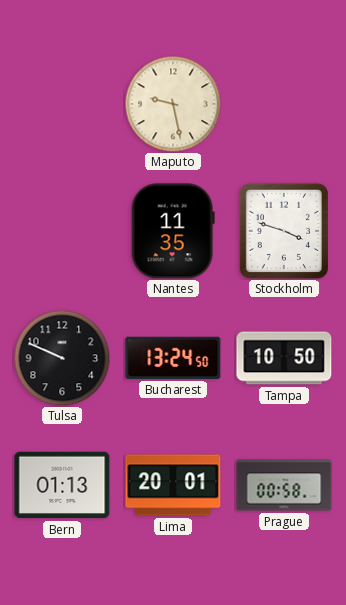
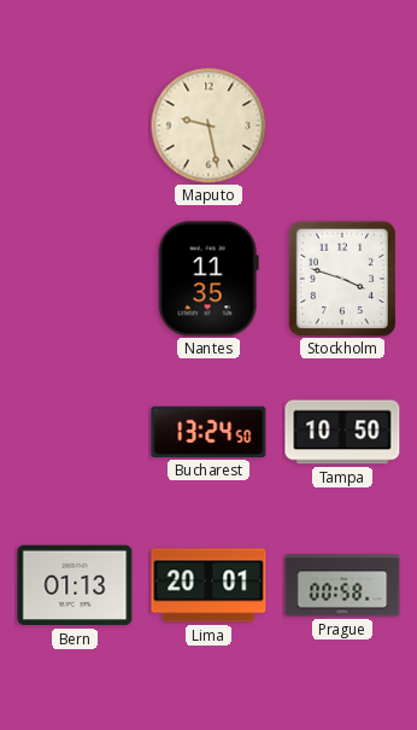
Tulsa: 9:49 -> none
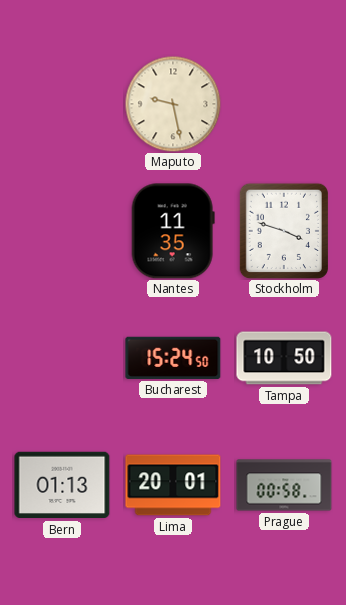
Bucharest: 13:24 -> 15:24
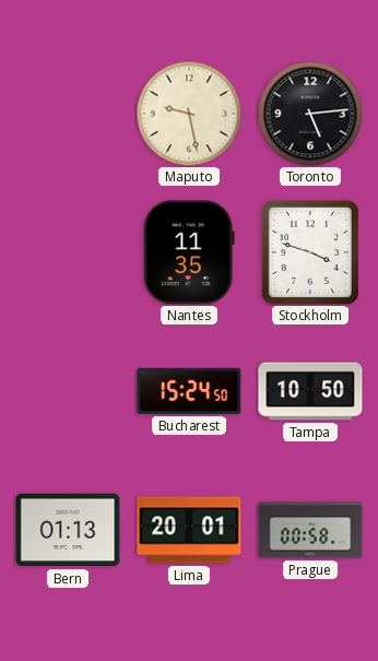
Toronto: none -> 5:14
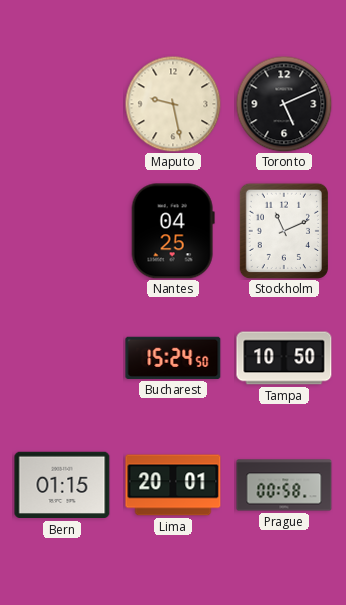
Toronto: 5:14 -> 5:11
Nantes: 11:35 -> 04:25
Stockholm: 3:48 -> 11:11
Bern: 01:13 -> 01:15
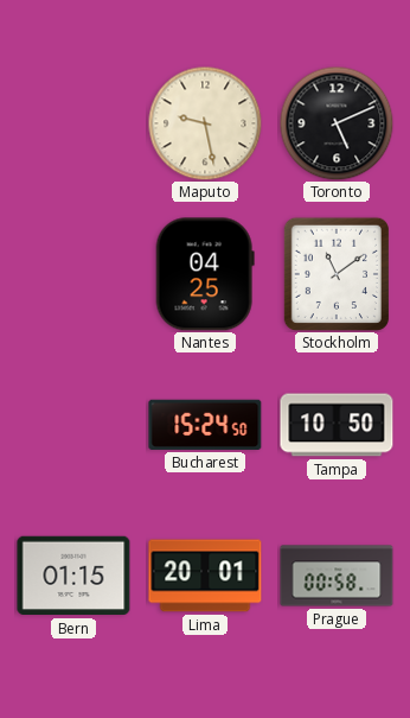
Stockholm: 11:11 -> 11:09
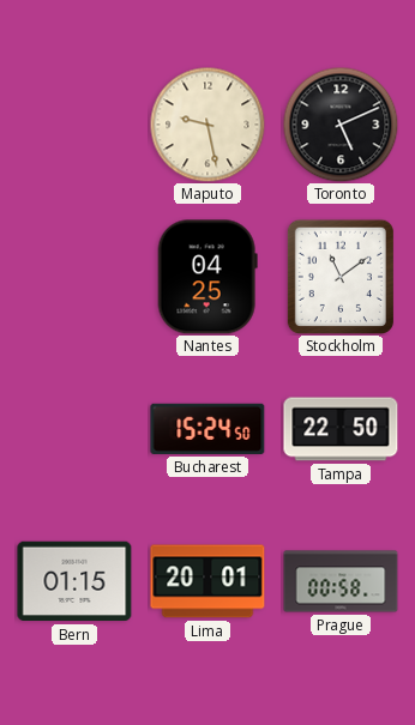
Tampa: 10:50 -> 22:50
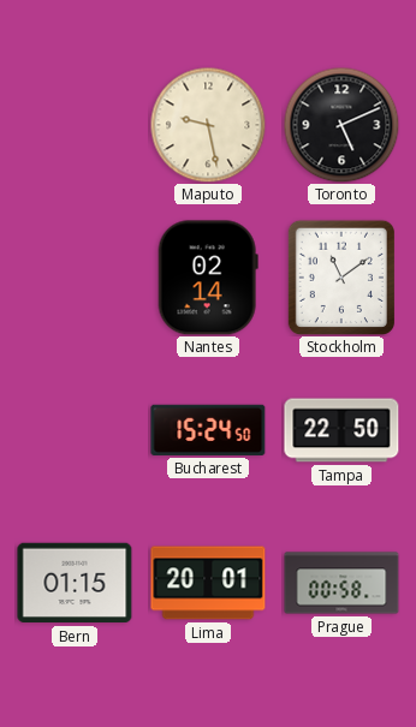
Nantes: 04:25 -> 02:14
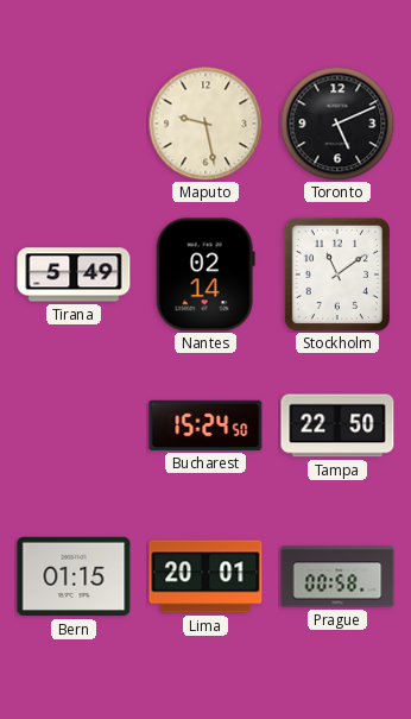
Tirana: none -> 5:49
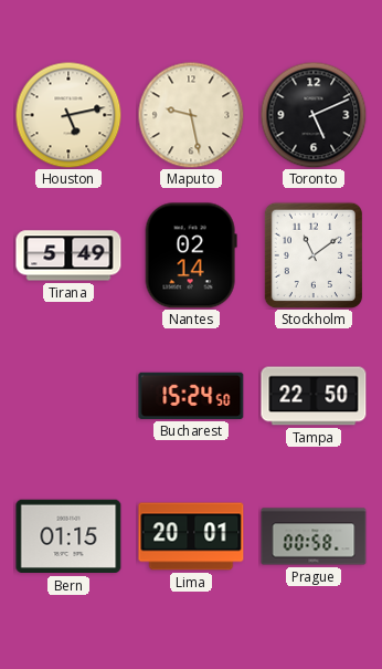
Houston: none -> 5:13
